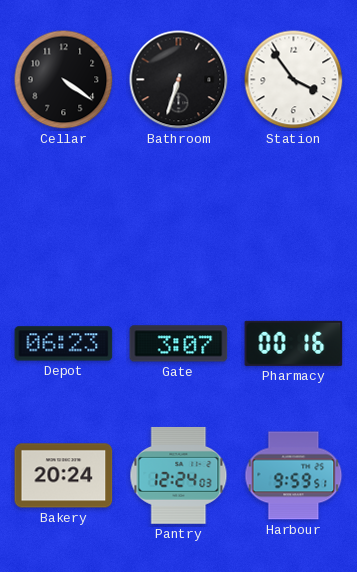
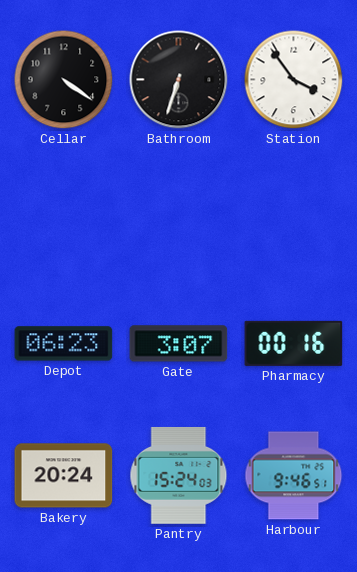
Pantry: 12:24 -> 15:24
Harbour: 9:59 -> 9:46
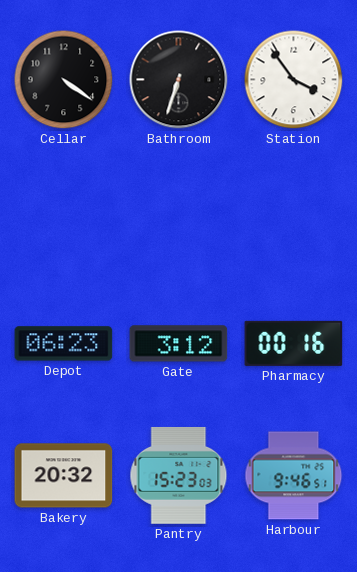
Gate: 3:07 -> 3:12
Bakery: 20:24 -> 20:32
Pantry: 15:24 -> 15:23
